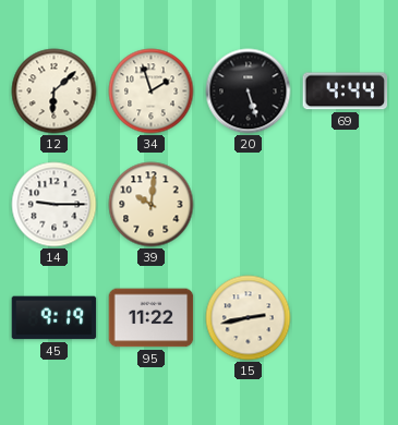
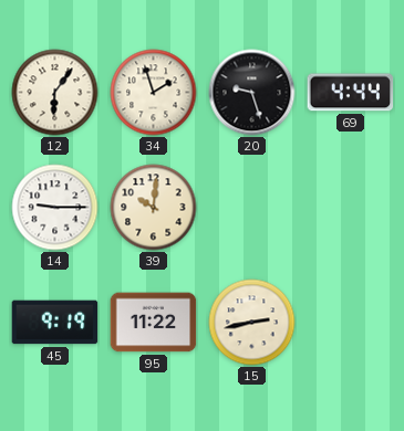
12: 6:08 -> 6:06
20: 5:27 -> 9:27
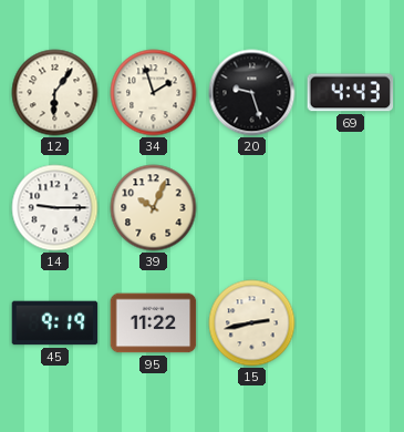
69: 4:44 -> 4:43
39: 10:01 -> 10:04
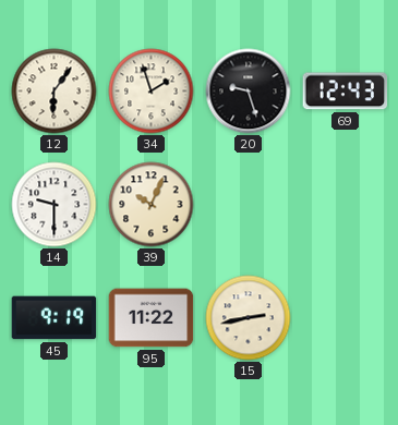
69: 4:43 -> 12:43
14: 9:15 -> 9:30
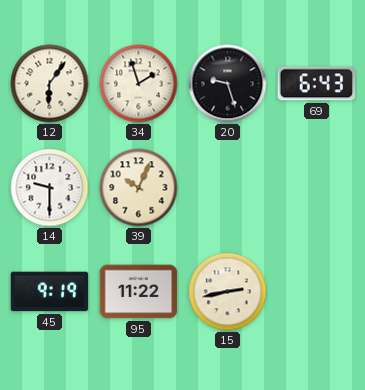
69: 12:43 -> 6:43
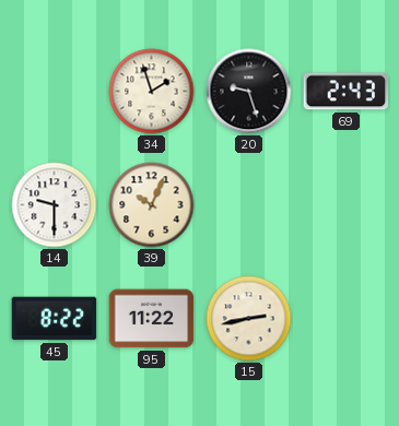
12: 6:06 -> none
69: 6:43 -> 2:43
45: 9:19 -> 8:22
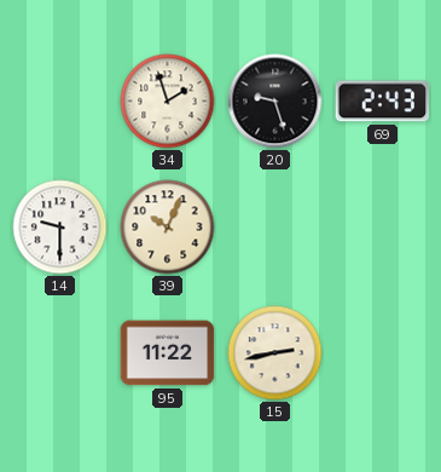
45: 8:22 -> none
